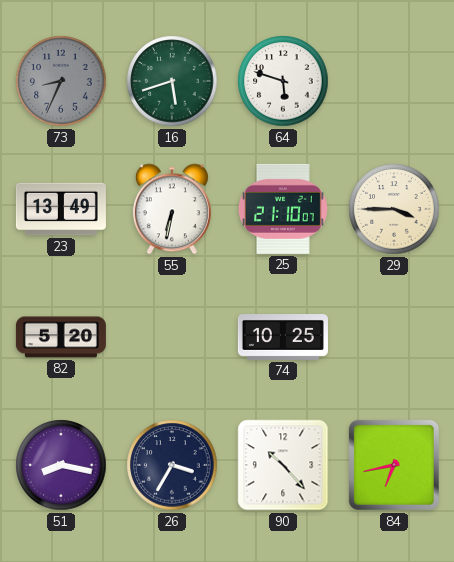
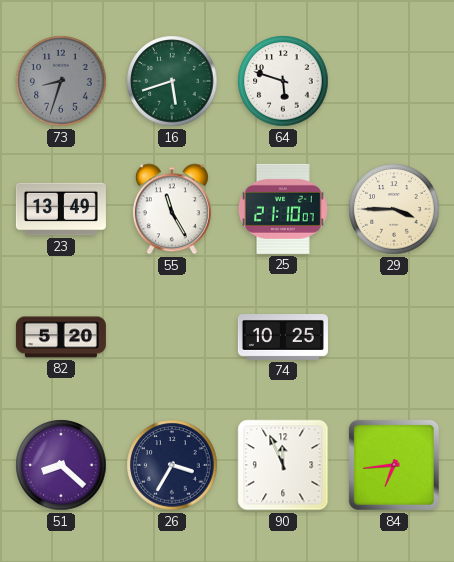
73: 8:34 -> 8:33
55: 6:32 -> 11:25
51: 8:17 -> 8:22
90: 10:23 -> 11:56
84: 6:43 -> 6:44
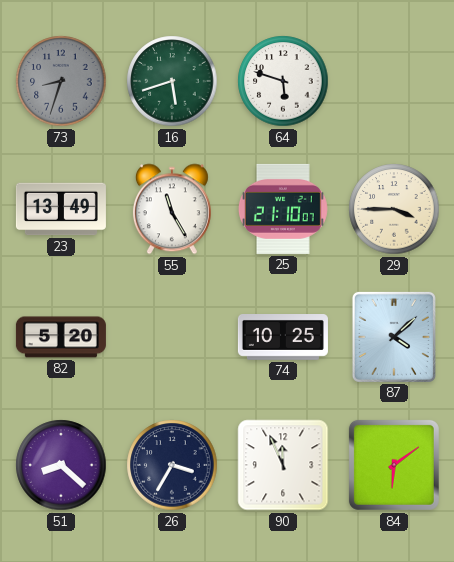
87: none -> 4:08
84: 6:44 -> 6:09
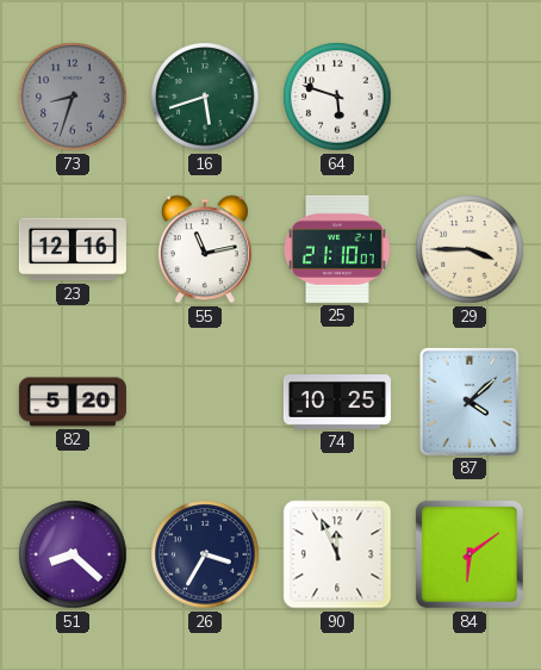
23: 13:49 -> 12:16
55: 11:25 -> 11:13
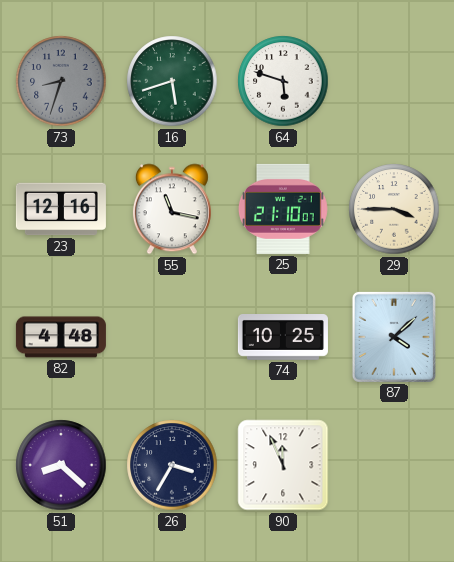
55: 11:13 -> 11:17
82: 5:20 -> 4:48
84: 6:09 -> none
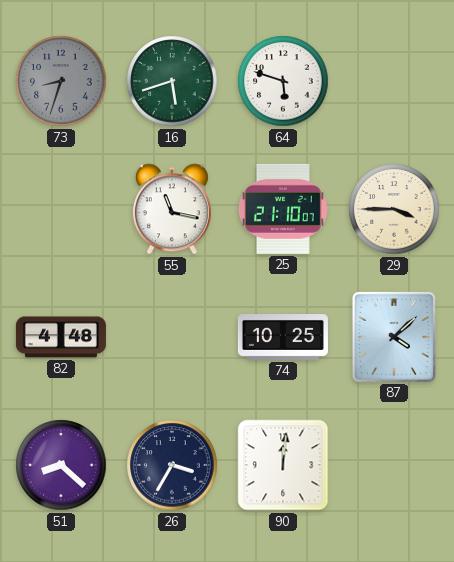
23: 12:16 -> none
90: 11:56 -> 12:01
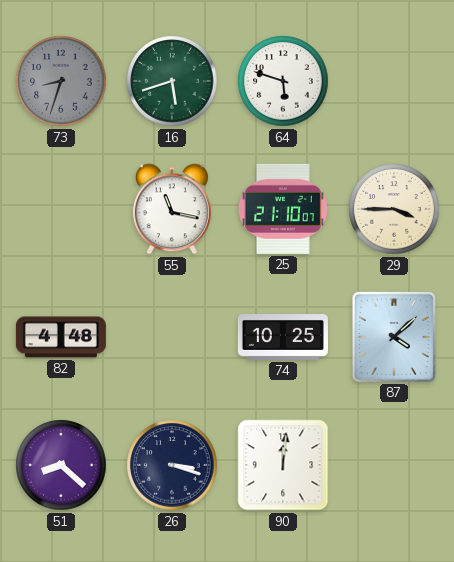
26: 3:35 -> 3:18
